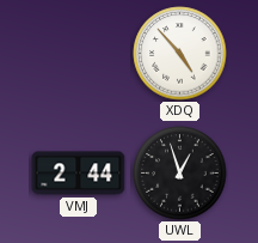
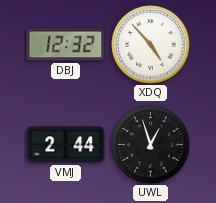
DBJ: none -> 12:32
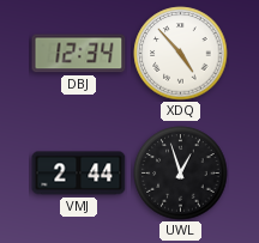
DBJ: 12:32 -> 12:34
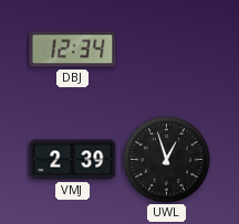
XDQ: 4:53 -> none
VMJ: 2:44 -> 2:39
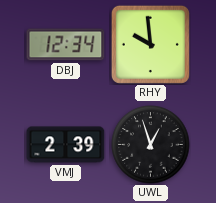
RHY: none -> 9:59
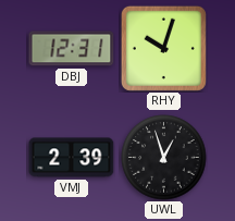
DBJ: 12:34 -> 12:31
RHY: 9:59 -> 10:03
